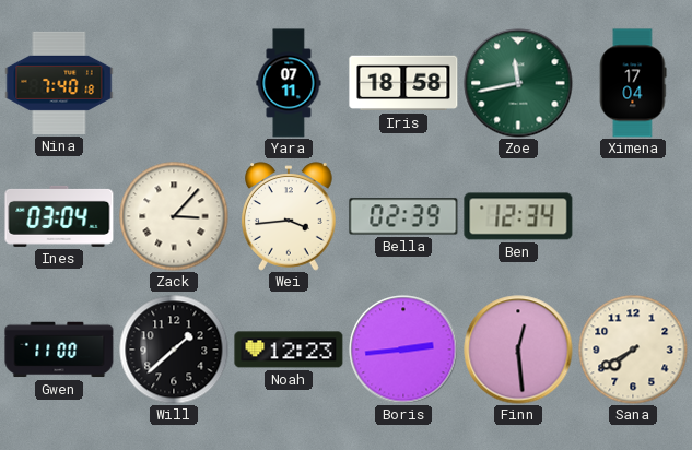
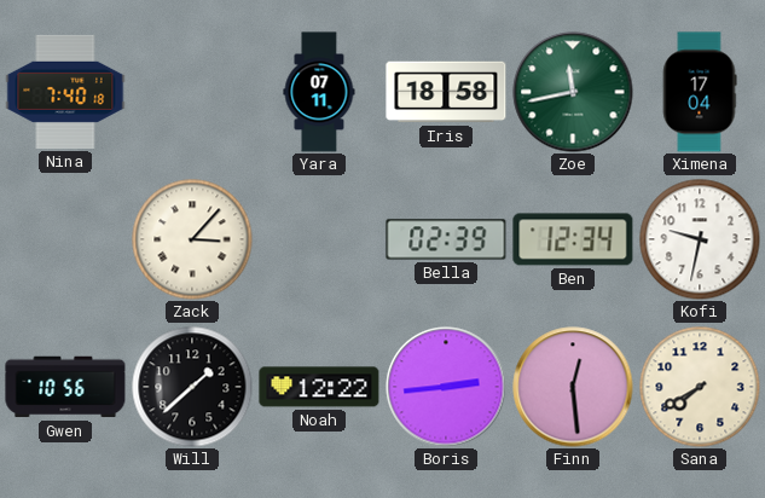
Ines: 03:04 -> none
Wei: 3:44 -> none
Kofi: none -> 9:32
Gwen: 11:00 -> 10:56
Noah: 12:23 -> 12:22
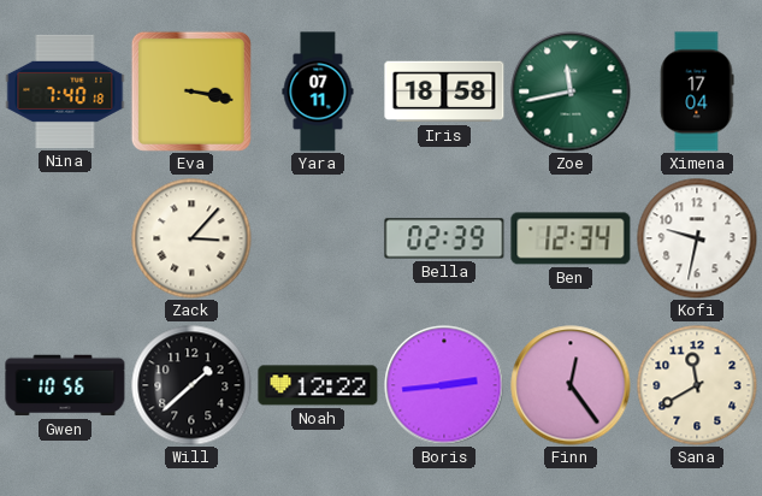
Eva: none -> 3:17
Finn: 12:29 -> 12:24
Sana: 7:40 -> 11:40
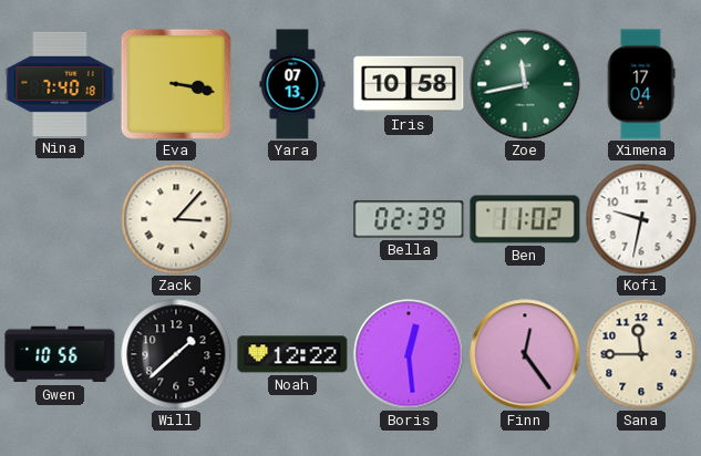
Yara: 07:11 -> 07:13
Iris: 18:58 -> 10:58
Ben: 12:34 -> 11:02
Boris: 2:44 -> 12:29
Sana: 11:40 -> 11:45
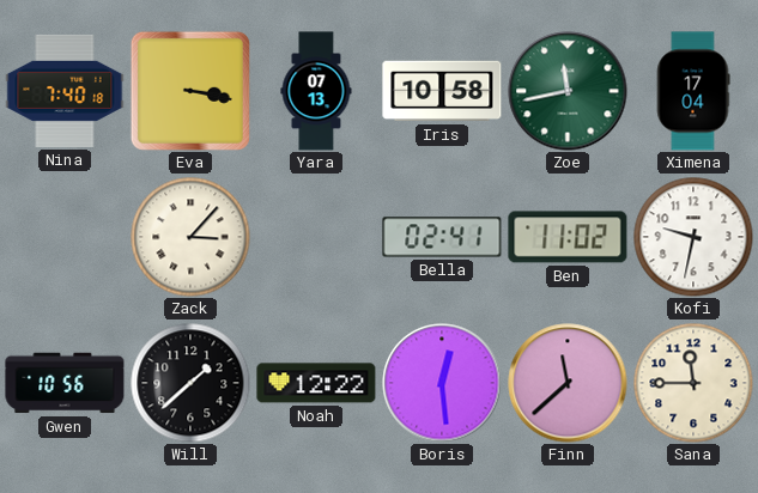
Bella: 02:39 -> 02:41
Finn: 12:24 -> 11:38
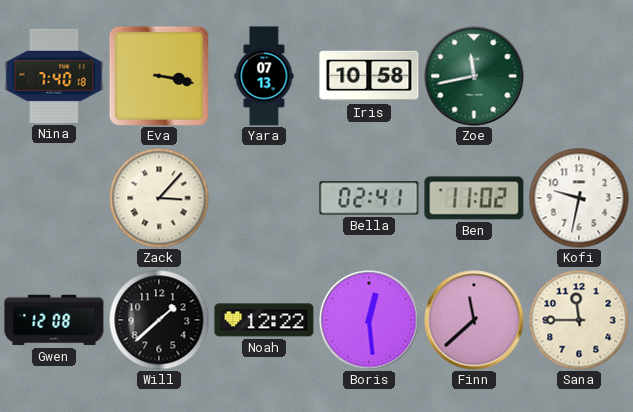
Ximena: 17:04 -> none
Gwen: 10:56 -> 12:08
